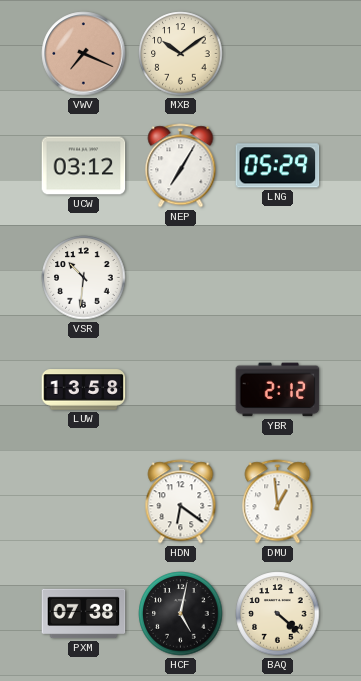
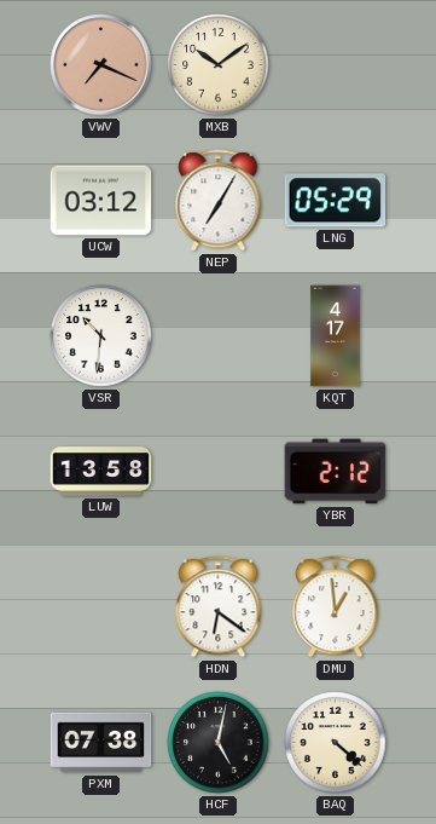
KQT: none -> 4:17
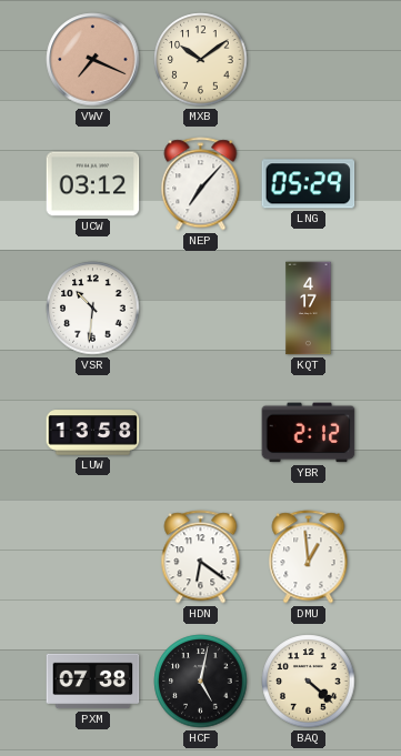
NEP: 7:05 -> 7:07
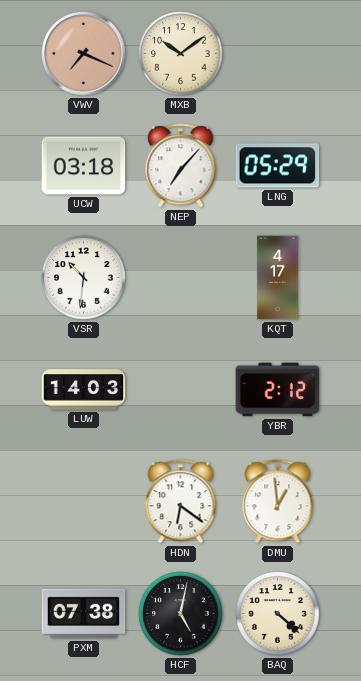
UCW: 03:12 -> 03:18
LUW: 13:58 -> 14:03
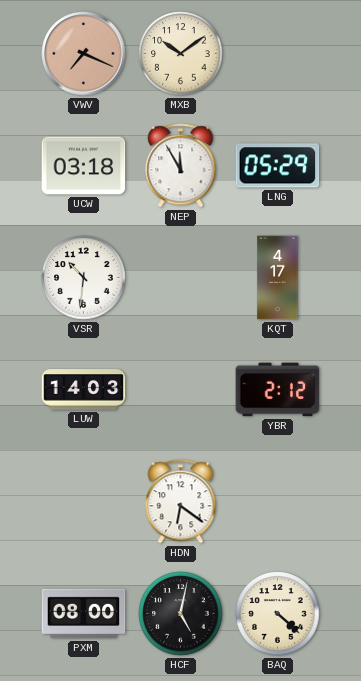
NEP: 7:07 -> 11:55
DMU: 12:59 -> none
PXM: 07:38 -> 08:00
